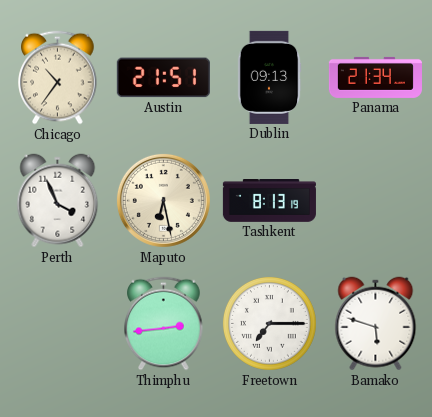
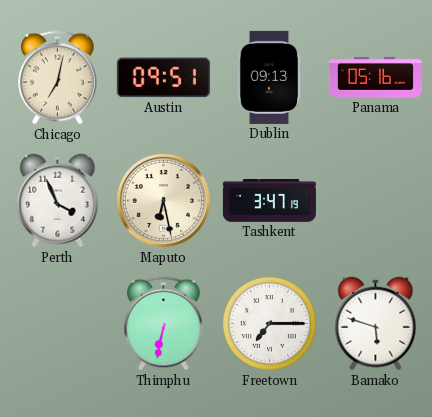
Chicago: 10:36 -> 7:02
Austin: 21:51 -> 09:51
Panama: 21:34 -> 05:16
Tashkent: 8:13 -> 3:47
Thimphu: 2:44 -> 6:32
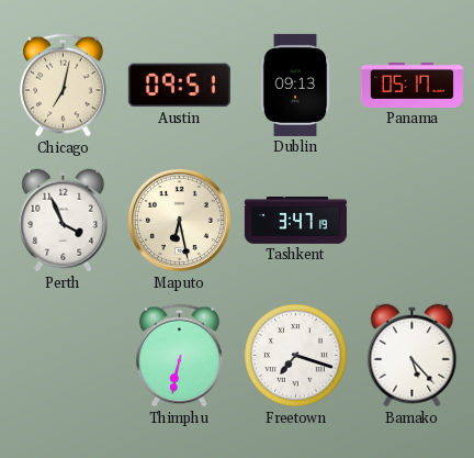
Panama: 05:16 -> 05:17
Freetown: 7:15 -> 7:18
Bamako: 5:48 -> 5:23
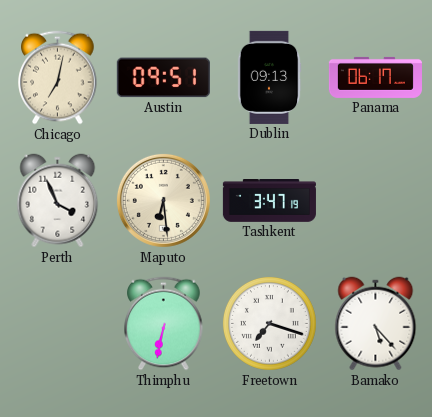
Panama: 05:17 -> 06:17
Maputo: 6:28 -> 6:29
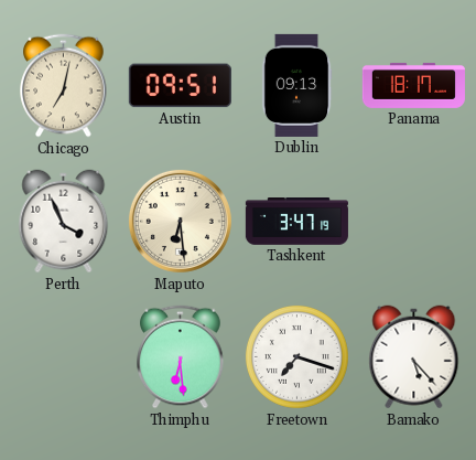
Panama: 06:17 -> 18:17
Thimphu: 6:32 -> 6:29
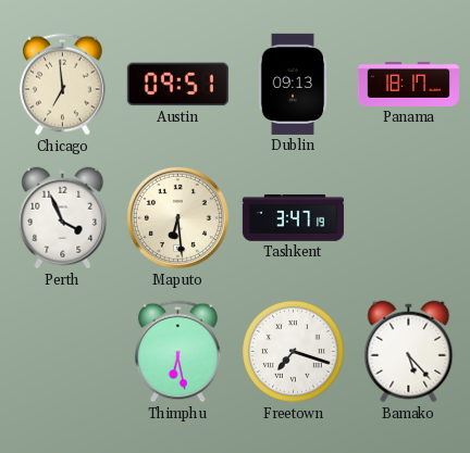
Chicago: 7:02 -> 6:59
Thimphu: 6:29 -> 6:28
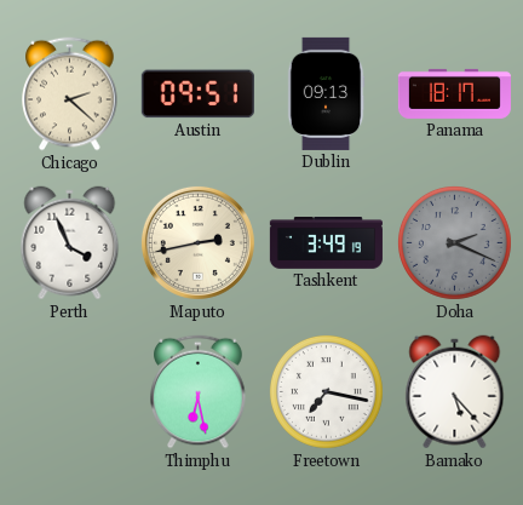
Chicago: 6:59 -> 2:22
Maputo: 6:29 -> 2:43
Tashkent: 3:47 -> 3:49
Doha: none -> 2:19
Freetown: 7:18 -> 7:17
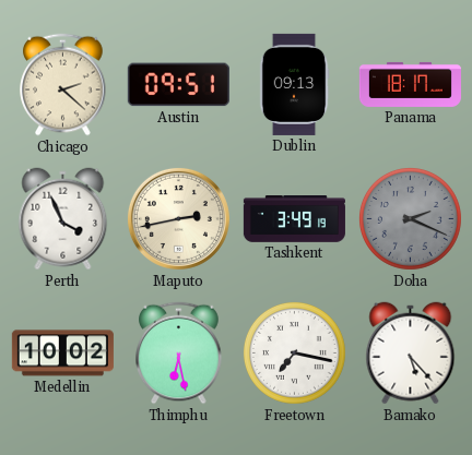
Medellin: none -> 10:02
